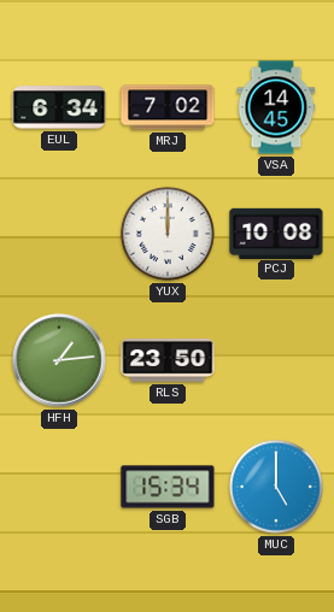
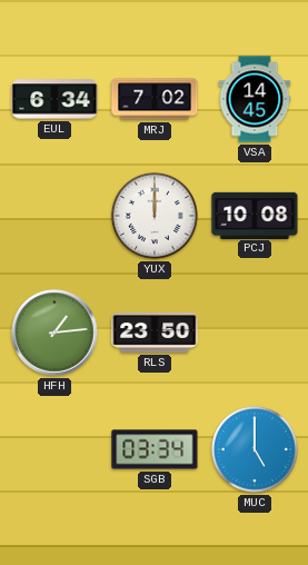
SGB: 15:34 -> 03:34
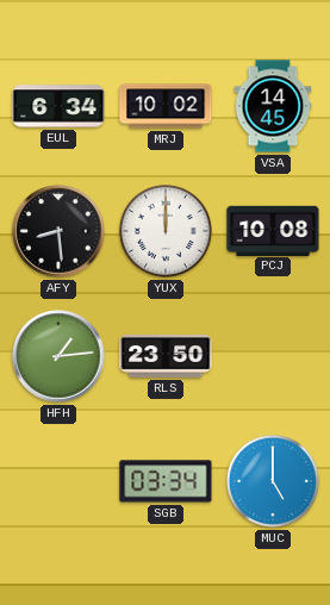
MRJ: 7:02 -> 10:02
AFY: none -> 8:29
